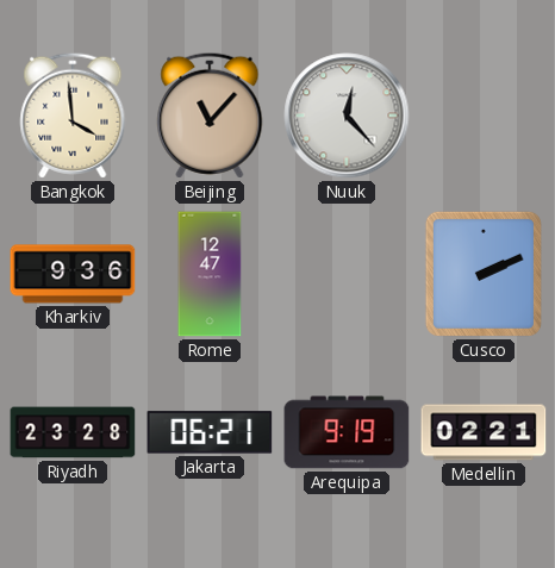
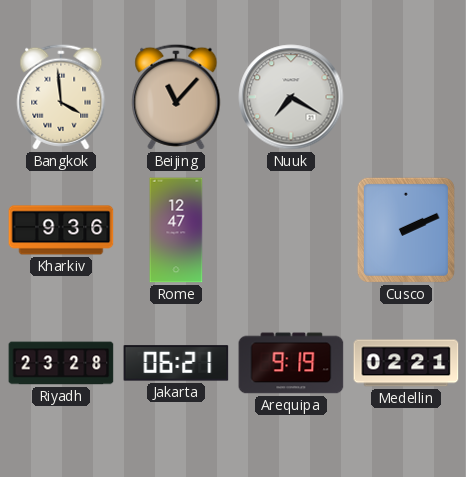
Nuuk: 12:23 -> 7:20
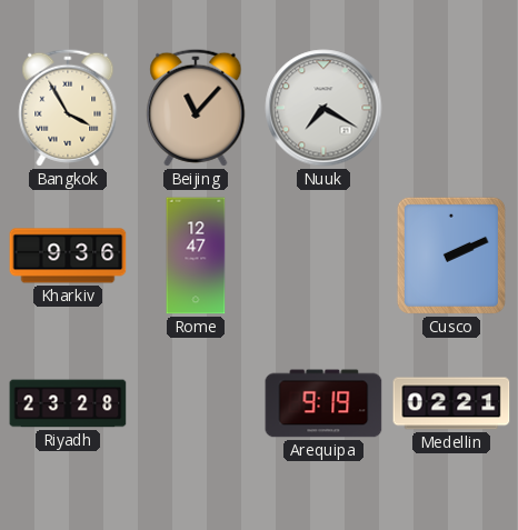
Bangkok: 3:59 -> 3:55
Jakarta: 06:21 -> none
